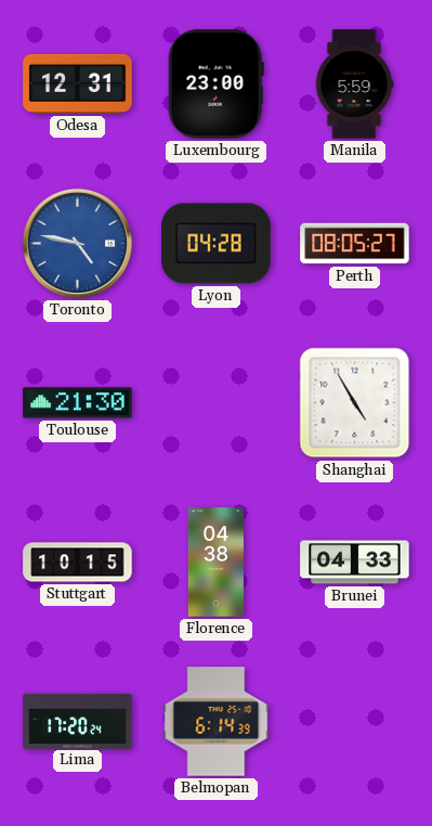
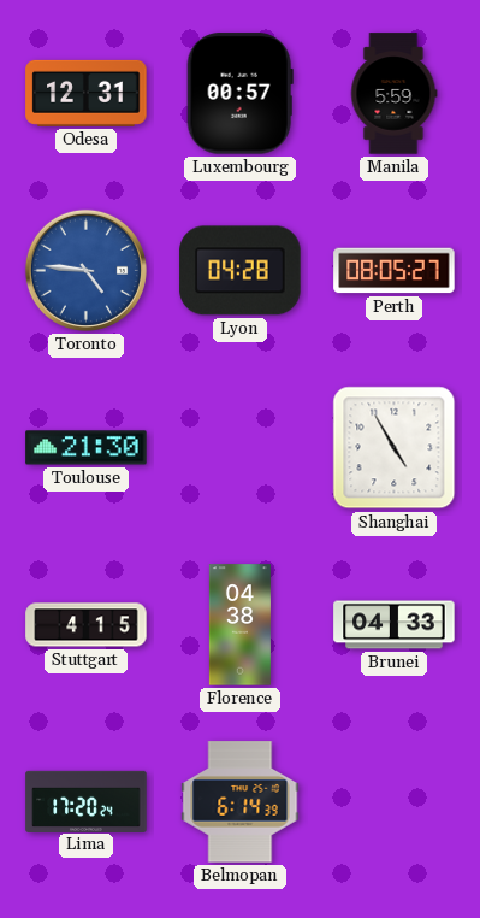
Luxembourg: 23:00 -> 00:57
Toronto: 4:47 -> 4:46
Stuttgart: 10:15 -> 4:15
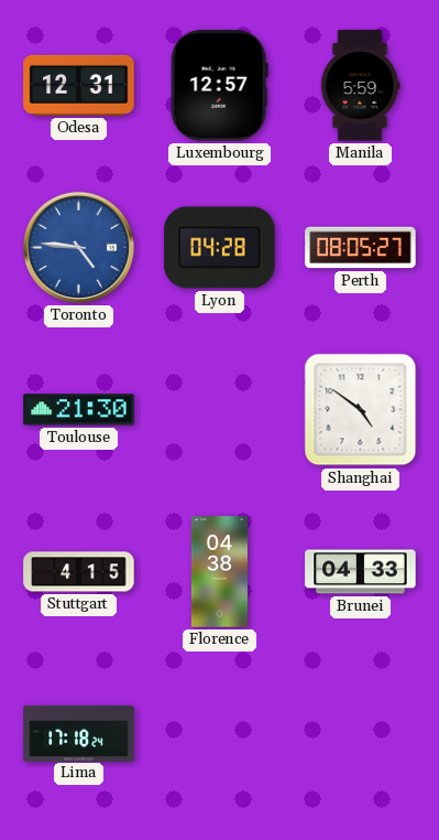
Luxembourg: 00:57 -> 12:57
Shanghai: 4:55 -> 4:51
Lima: 17:20 -> 17:18
Belmopan: 6:14 -> none
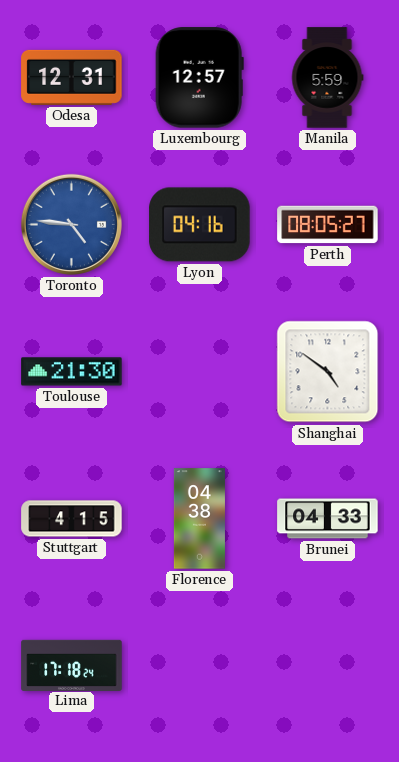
Lyon: 04:28 -> 04:16
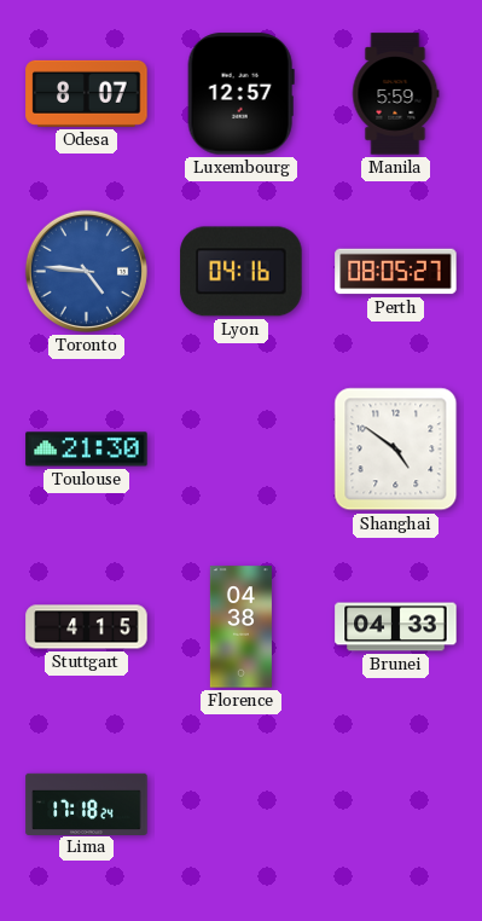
Odesa: 12:31 -> 8:07
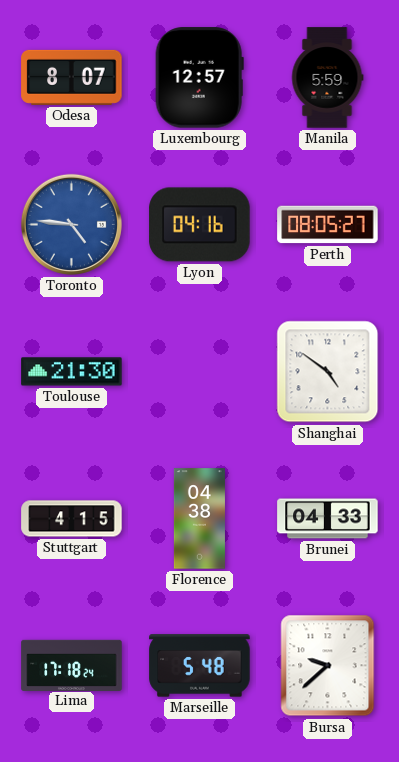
Marseille: none -> 5:48
Bursa: none -> 9:38
